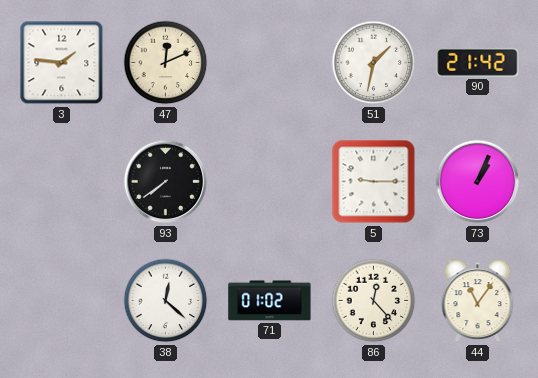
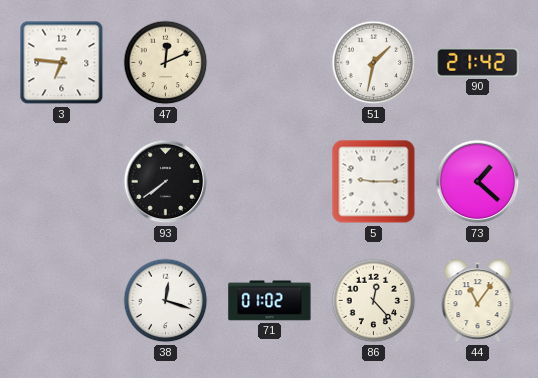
3: 1:46 -> 6:46
73: 1:04 -> 1:22
38: 12:22 -> 12:18
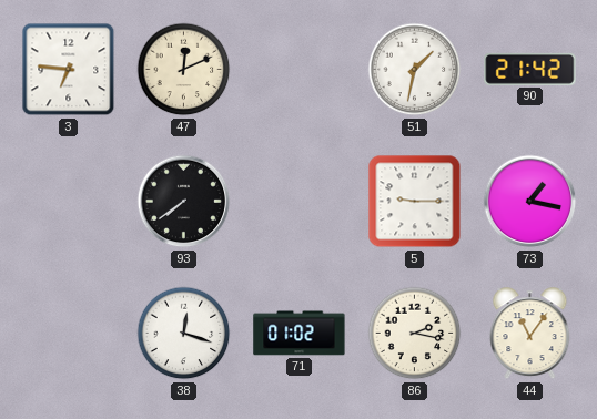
73: 1:22 -> 1:17
86: 12:23 -> 2:17
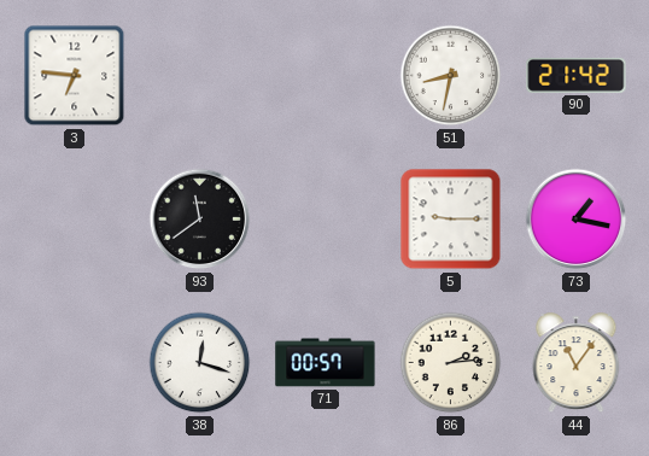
47: 12:11 -> none
51: 1:32 -> 8:32
93: 7:39 -> 11:39
71: 01:02 -> 00:57
86: 2:17 -> 2:14
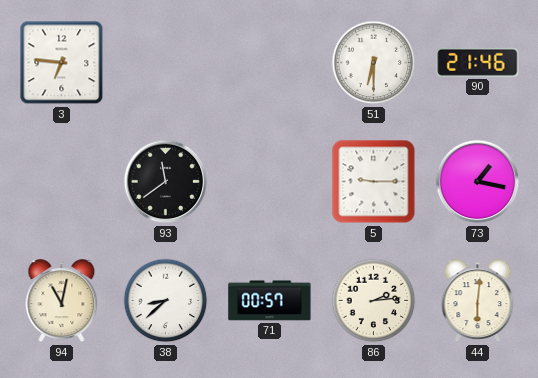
51: 8:32 -> 6:30
90: 21:42 -> 21:46
94: none -> 11:02
38: 12:18 -> 8:38
44: 11:06 -> 6:01
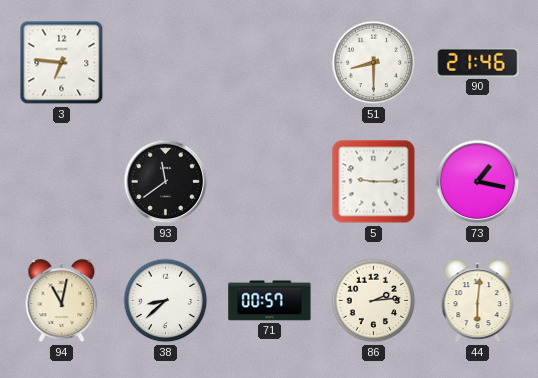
51: 6:30 -> 8:30
